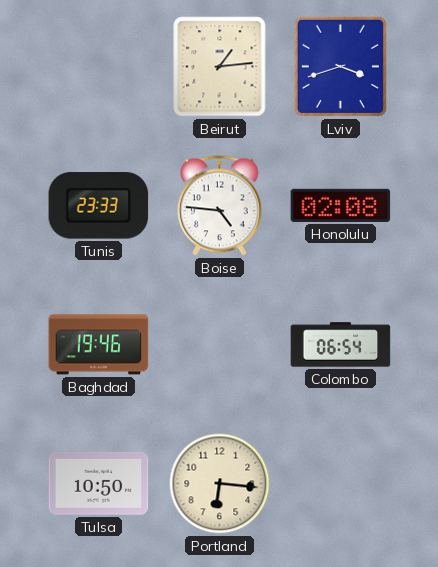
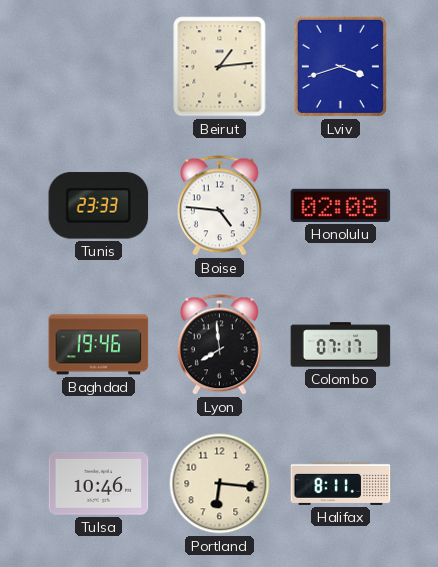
Lyon: none -> 7:59
Colombo: 06:54 -> 07:17
Tulsa: 10:50 -> 10:46
Halifax: none -> 8:11
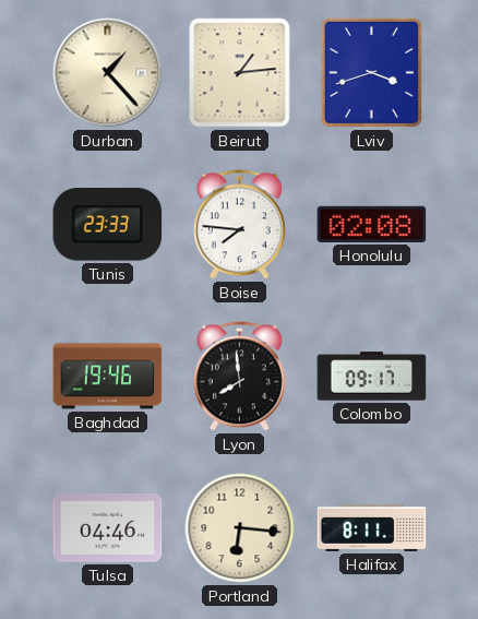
Durban: none -> 1:23
Boise: 4:46 -> 7:46
Colombo: 07:17 -> 09:17
Tulsa: 10:46 -> 04:46
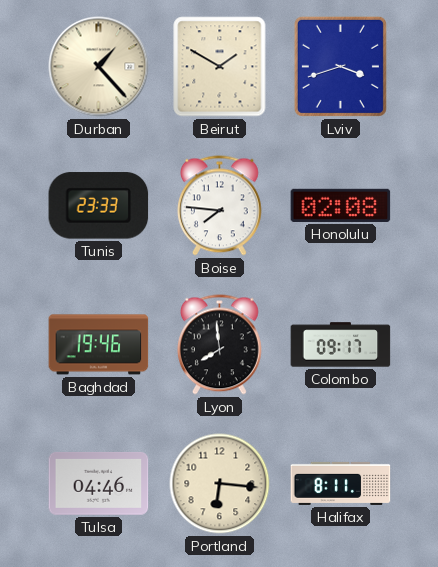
Beirut: 1:14 -> 1:50
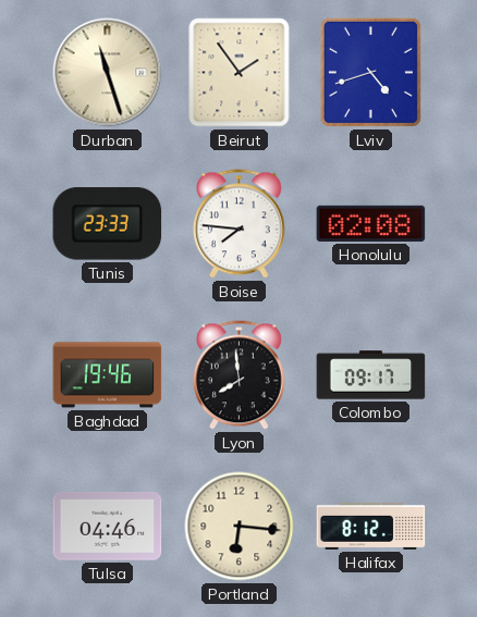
Durban: 1:23 -> 11:27
Beirut: 1:50 -> 1:54
Lviv: 3:42 -> 4:42
Halifax: 8:11 -> 8:12
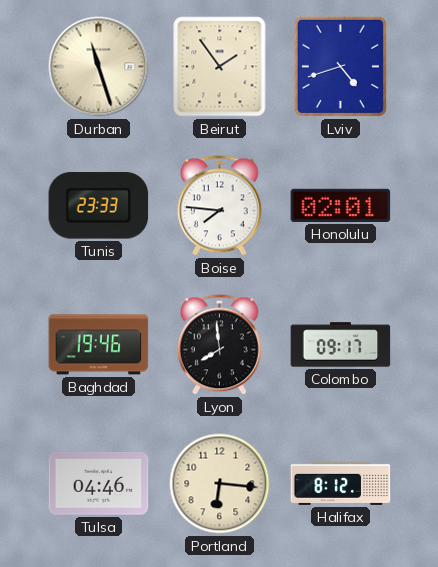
Honolulu: 02:08 -> 02:01
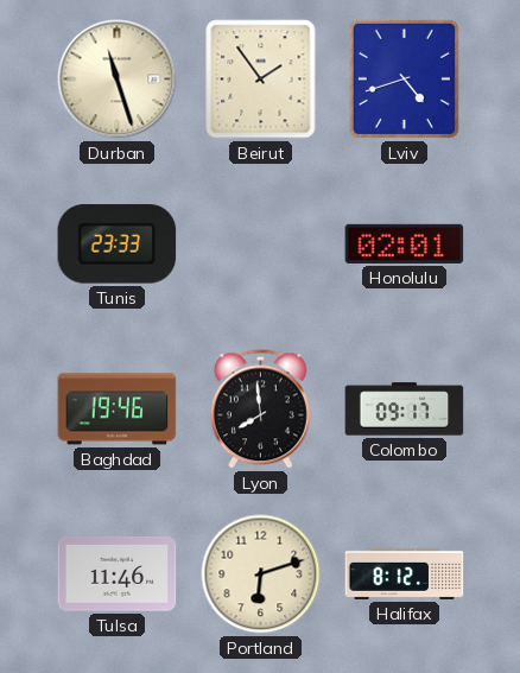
Boise: 7:46 -> none
Tulsa: 04:46 -> 11:46
Portland: 6:16 -> 6:12
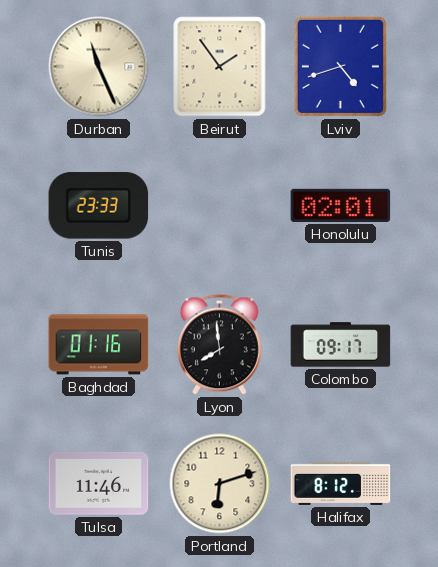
Durban: 11:27 -> 11:26
Baghdad: 19:46 -> 01:16
